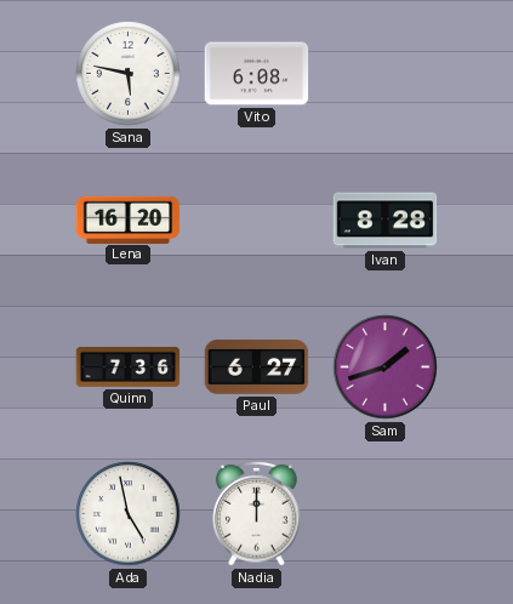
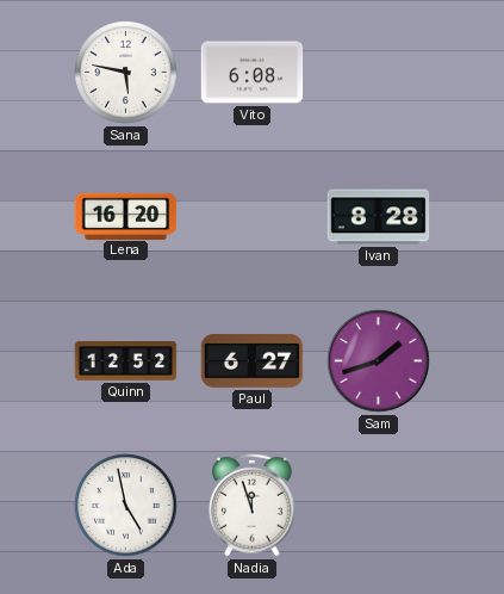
Quinn: 7:36 -> 12:52
Nadia: 12:00 -> 11:57
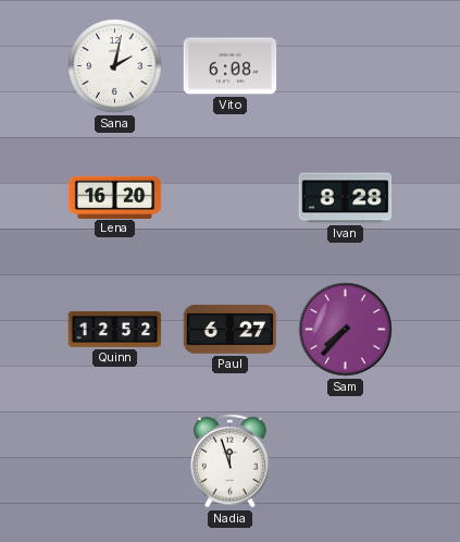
Sana: 5:47 -> 2:02
Sam: 1:42 -> 7:37
Ada: 4:58 -> none
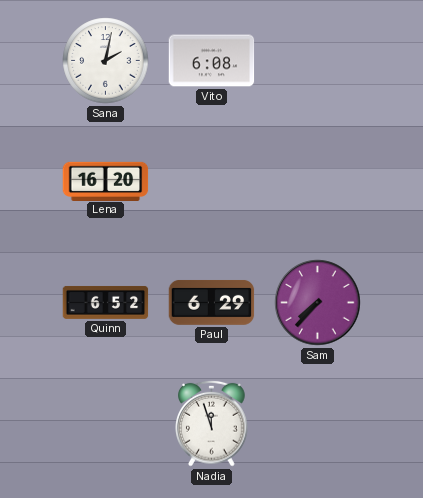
Ivan: 8:28 -> none
Quinn: 12:52 -> 6:52
Paul: 6:27 -> 6:29
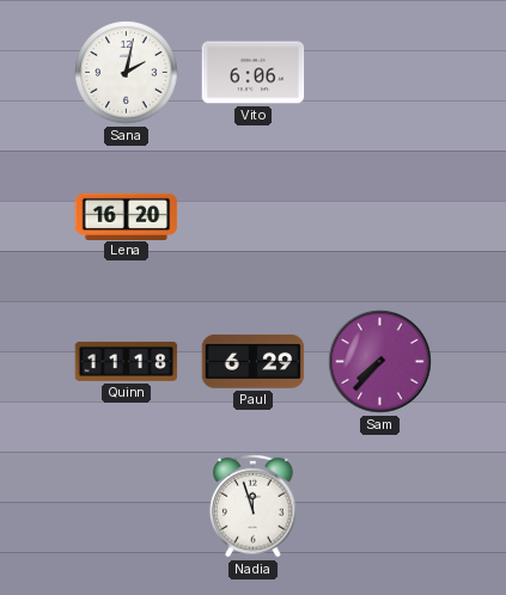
Vito: 6:08 -> 6:06
Quinn: 6:52 -> 11:18
